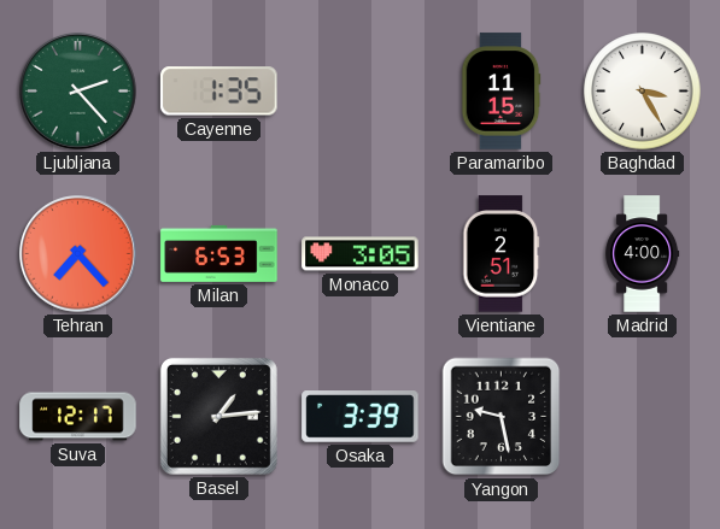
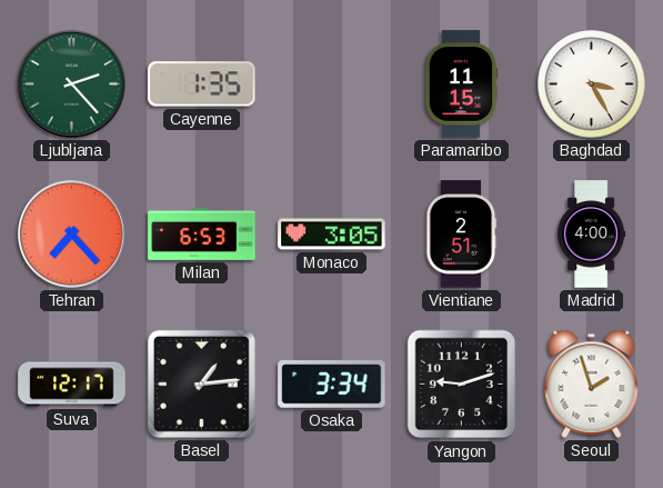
Osaka: 3:39 -> 3:34
Yangon: 9:28 -> 9:12
Seoul: none -> 1:57
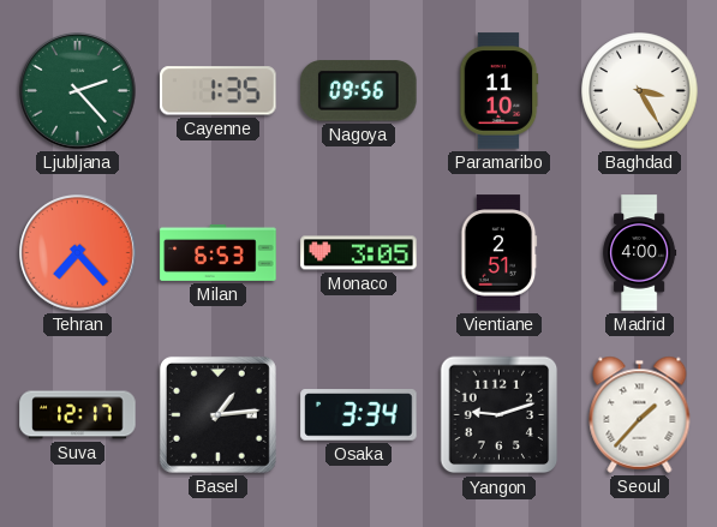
Nagoya: none -> 09:56
Paramaribo: 11:15 -> 11:10
Seoul: 1:57 -> 1:37
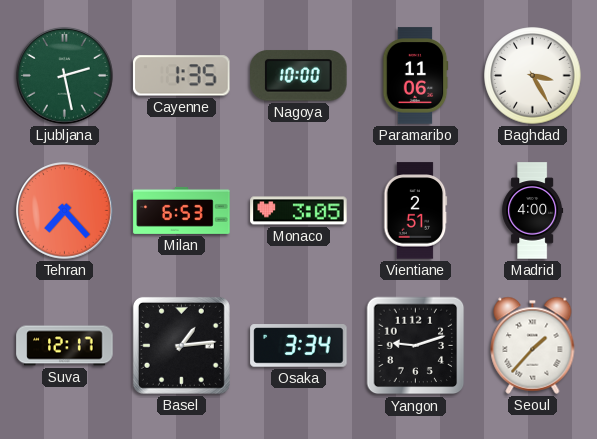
Ljubljana: 2:23 -> 2:28
Nagoya: 09:56 -> 10:00
Paramaribo: 11:10 -> 11:06
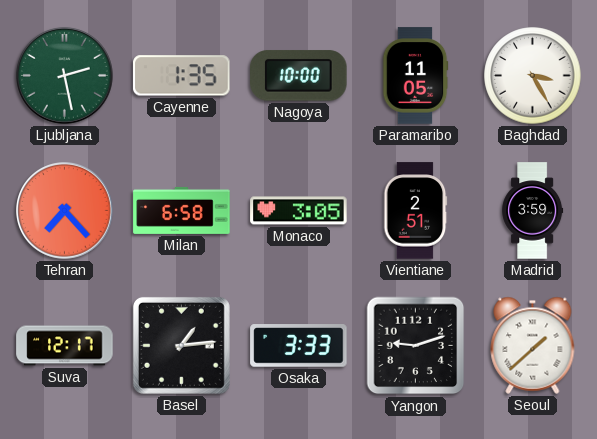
Paramaribo: 11:06 -> 11:05
Milan: 6:53 -> 6:58
Madrid: 4:00 -> 3:59
Osaka: 3:34 -> 3:33
Seoul: 1:37 -> 1:38
